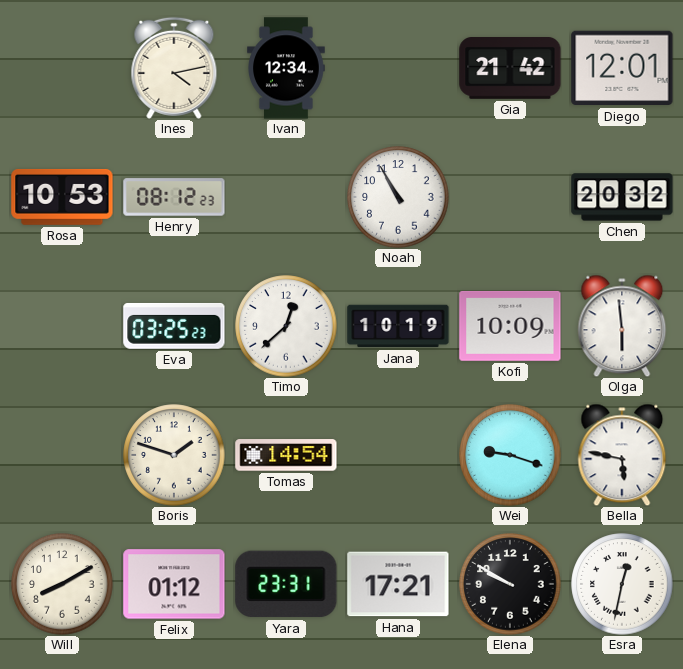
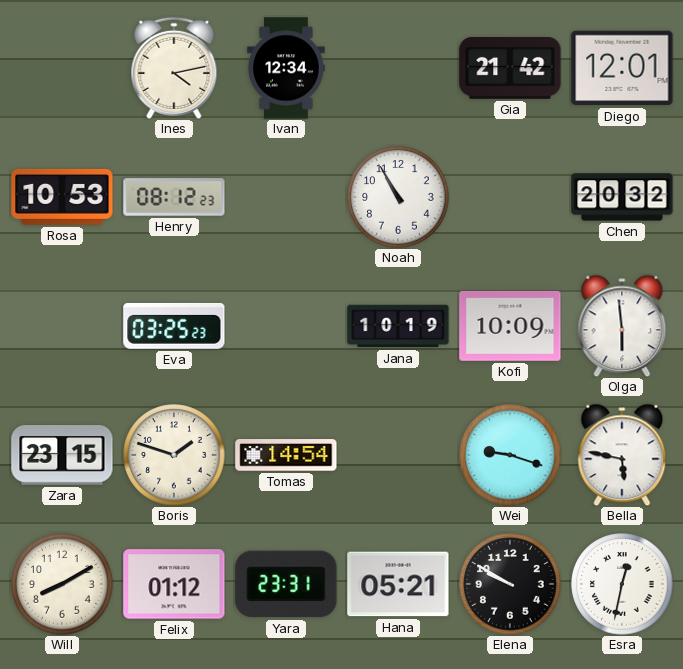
Timo: 12:38 -> none
Zara: none -> 23:15
Hana: 17:21 -> 05:21
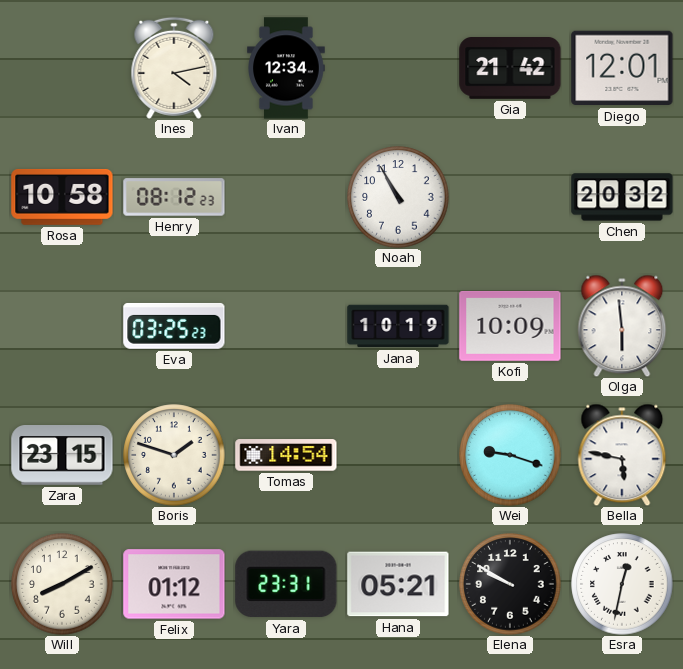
Rosa: 10:53 -> 10:58
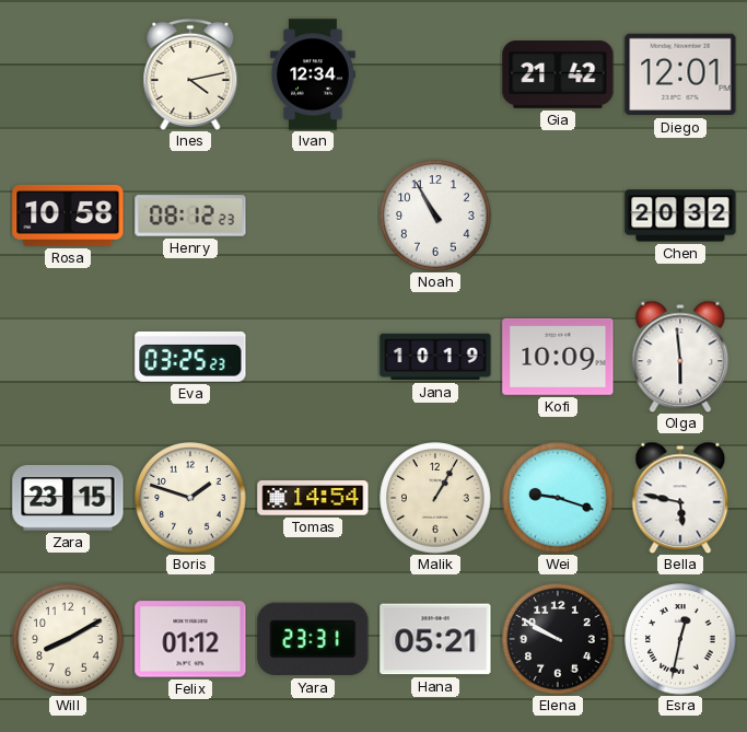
Malik: none -> 1:05
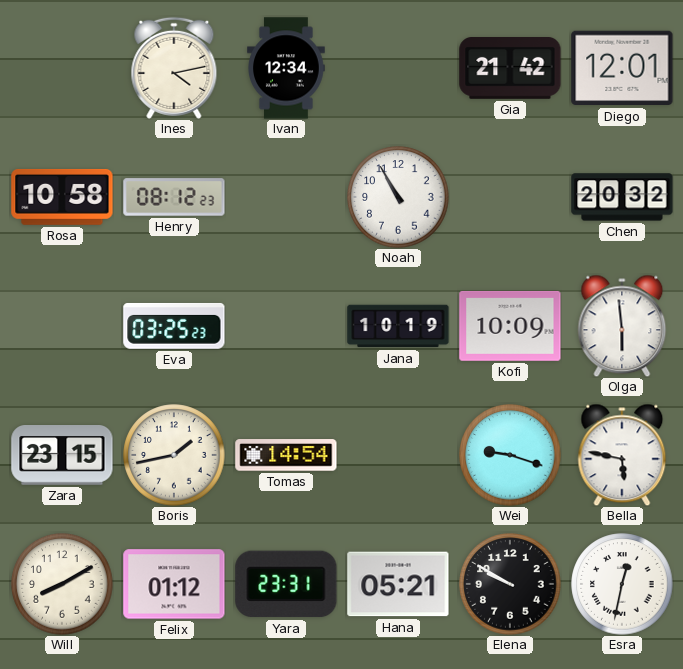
Boris: 1:48 -> 1:43
Malik: 1:05 -> none
